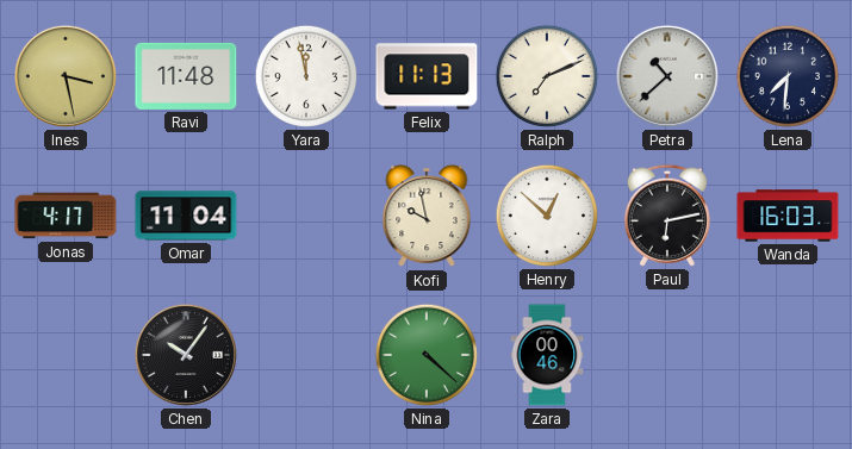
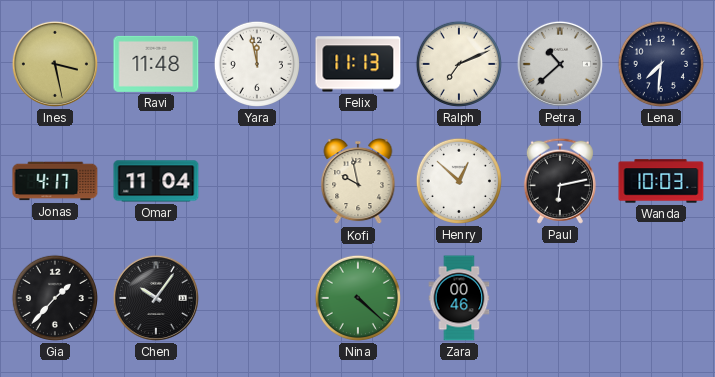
Wanda: 16:03 -> 10:03
Gia: none -> 1:37
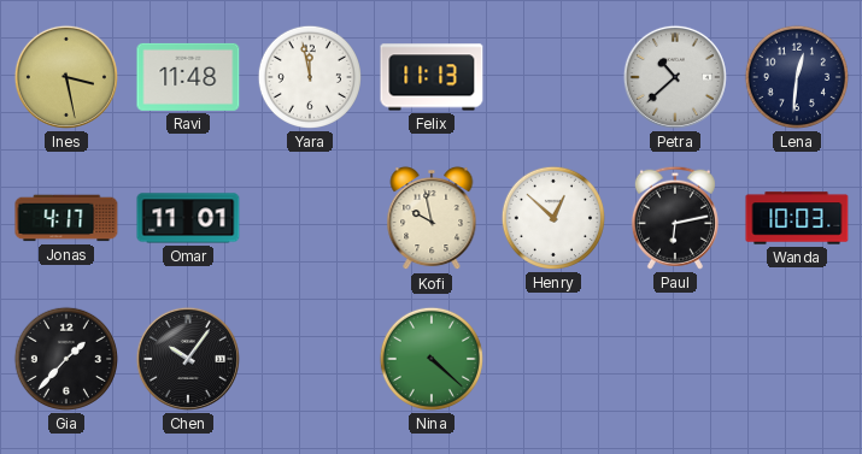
Ralph: 7:11 -> none
Lena: 7:31 -> 12:31
Omar: 11:04 -> 11:01
Zara: 00:46 -> none
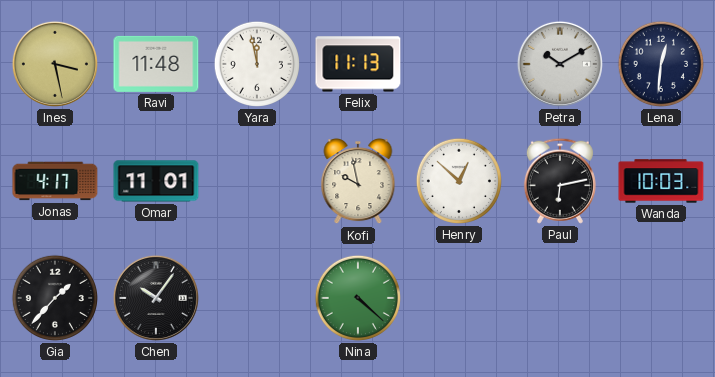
Petra: 10:38 -> 10:10
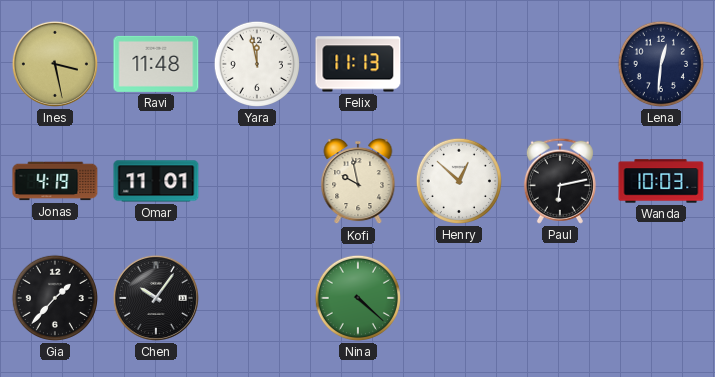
Petra: 10:10 -> none
Jonas: 4:17 -> 4:19
